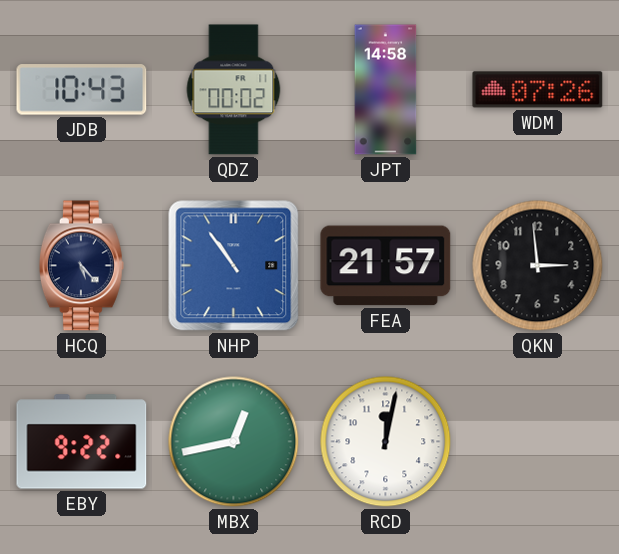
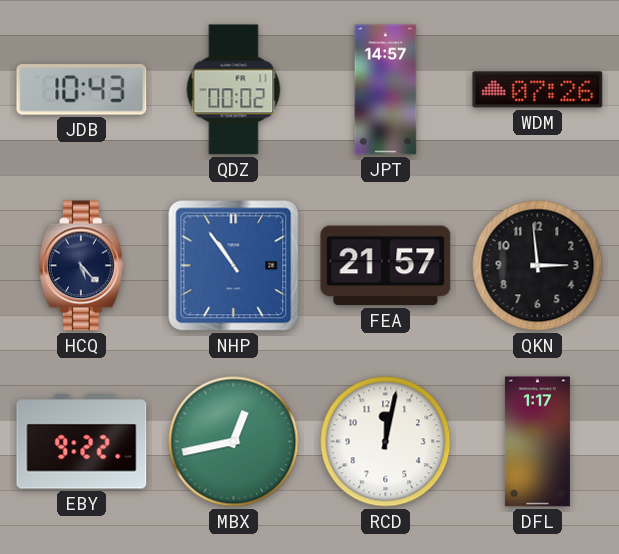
JPT: 14:58 -> 14:57
DFL: none -> 1:17
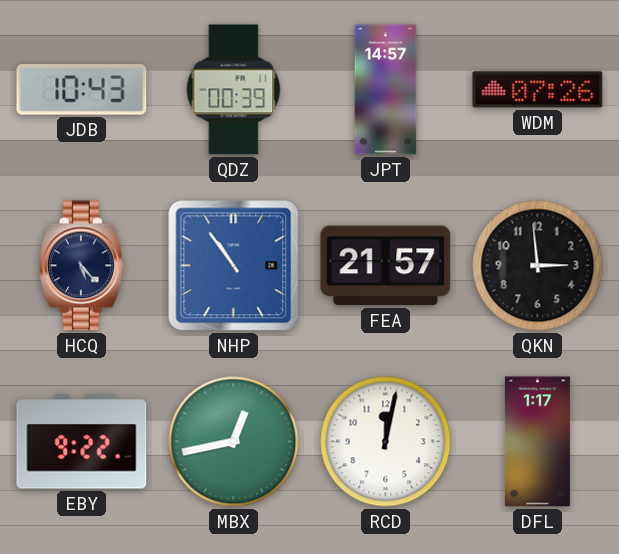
QDZ: 00:02 -> 00:39
